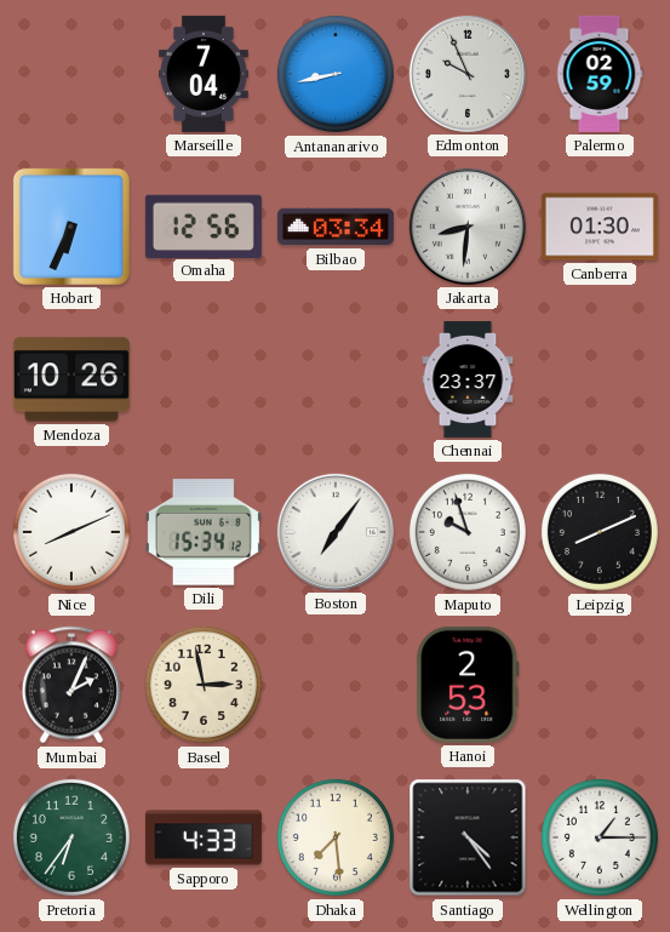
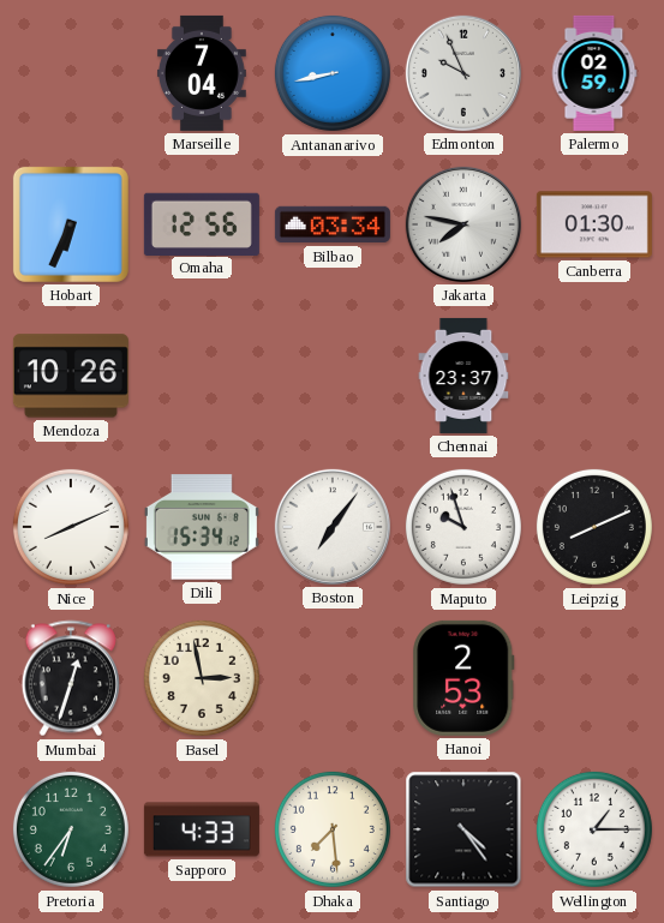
Jakarta: 8:31 -> 7:47
Mumbai: 2:04 -> 12:33
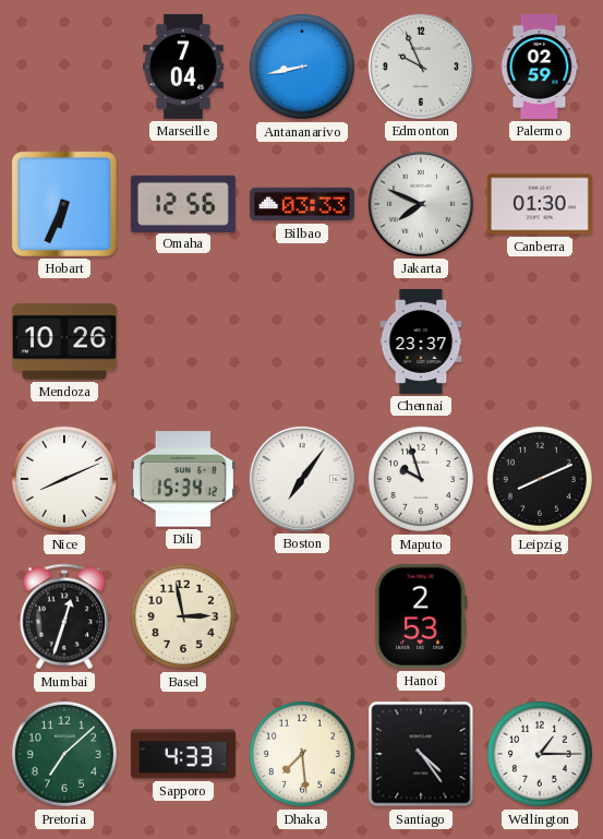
Bilbao: 03:34 -> 03:33
Jakarta: 7:47 -> 7:49
Pretoria: 6:36 -> 7:08
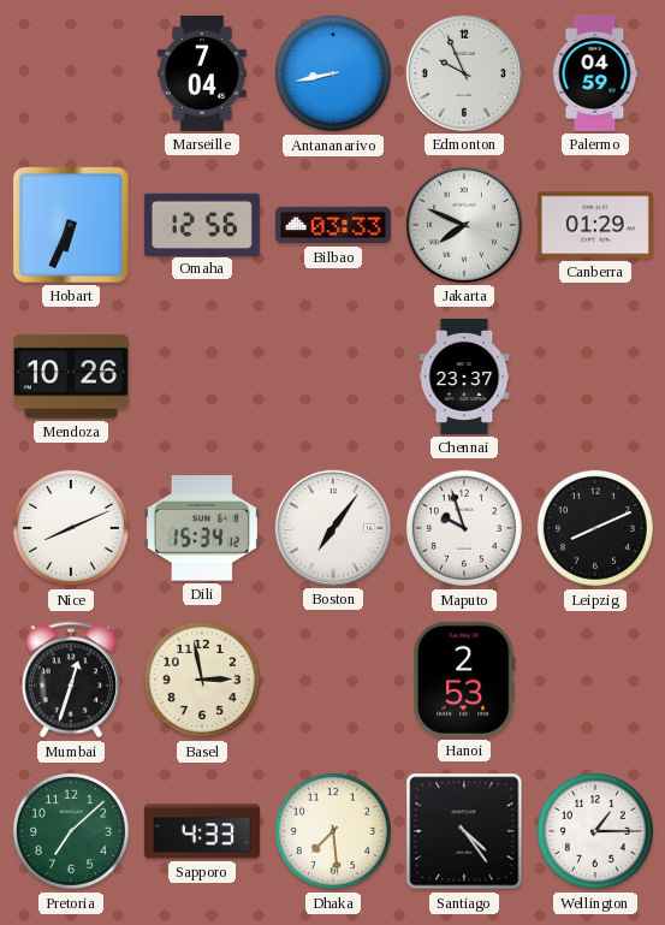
Palermo: 02:59 -> 04:59
Canberra: 01:30 -> 01:29
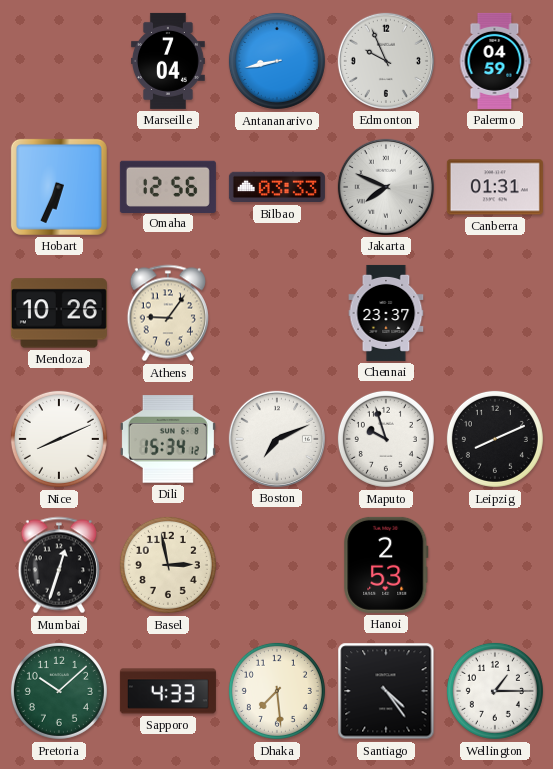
Canberra: 01:29 -> 01:31
Athens: none -> 9:06
Boston: 7:06 -> 7:11
Pretoria: 7:08 -> 10:08
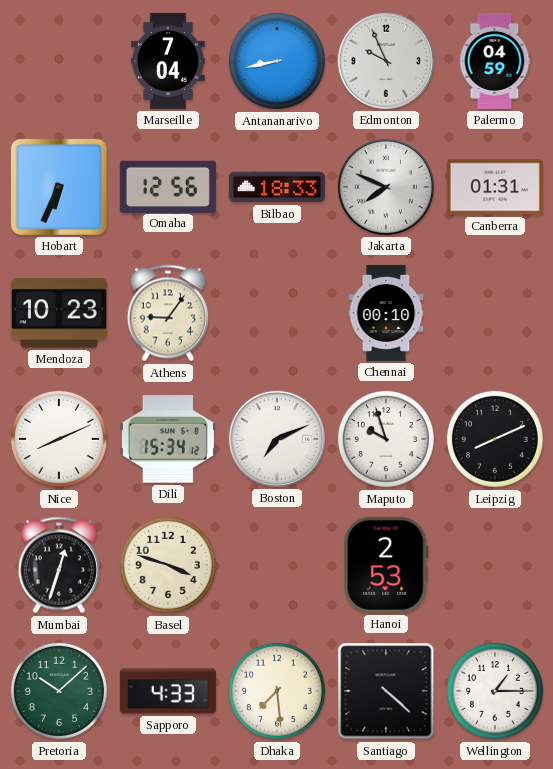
Bilbao: 03:33 -> 18:33
Mendoza: 10:26 -> 10:23
Chennai: 23:37 -> 00:10
Basel: 2:58 -> 3:48
Santiago: 4:24 -> 4:22
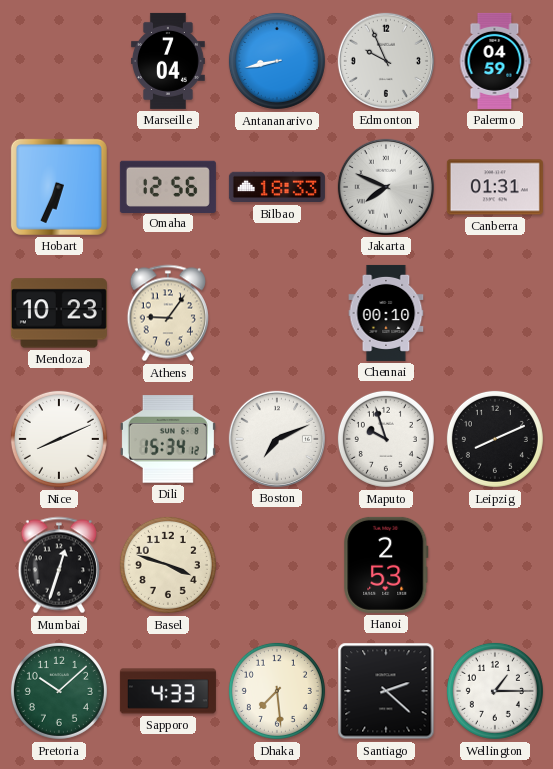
Santiago: 4:22 -> 2:22
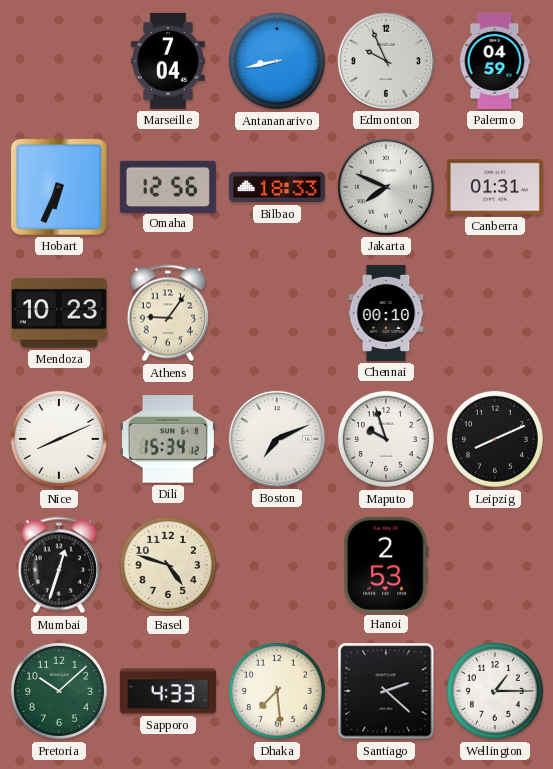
Basel: 3:48 -> 4:48
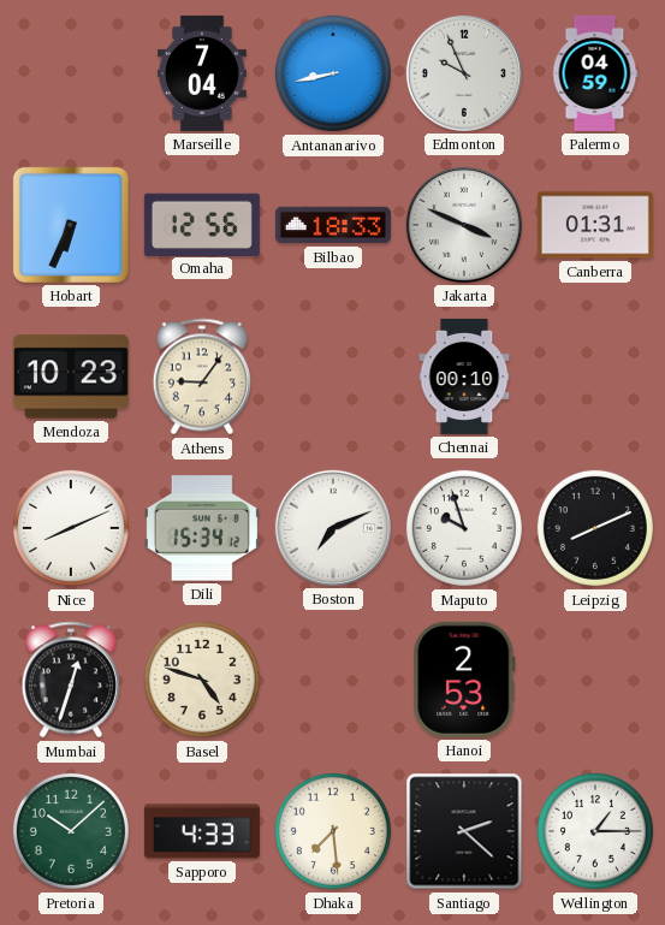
Jakarta: 7:49 -> 3:49
